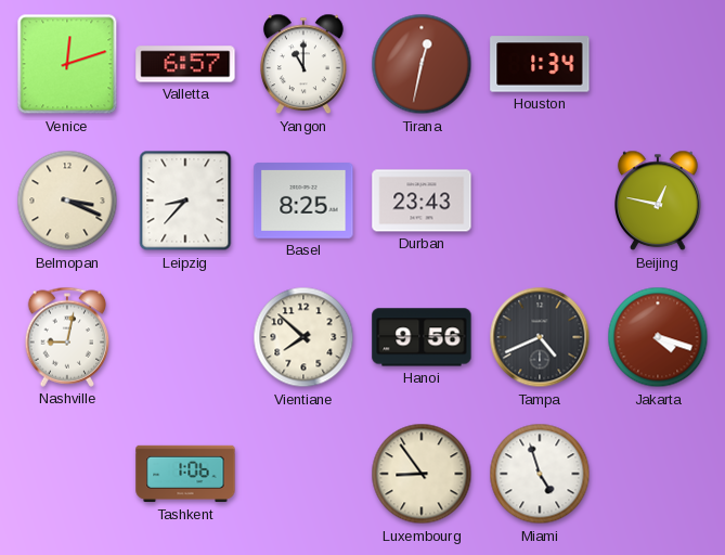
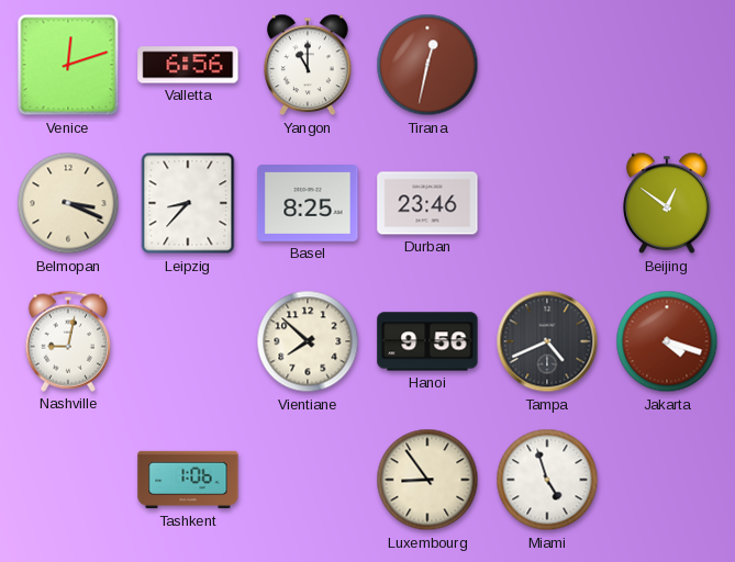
Valletta: 6:57 -> 6:56
Houston: 1:34 -> none
Durban: 23:43 -> 23:46
Beijing: 12:47 -> 12:51
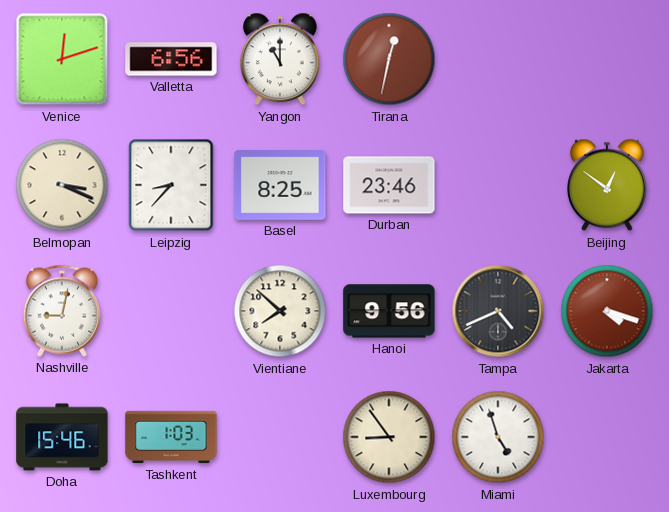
Doha: none -> 15:46
Tashkent: 1:06 -> 1:03
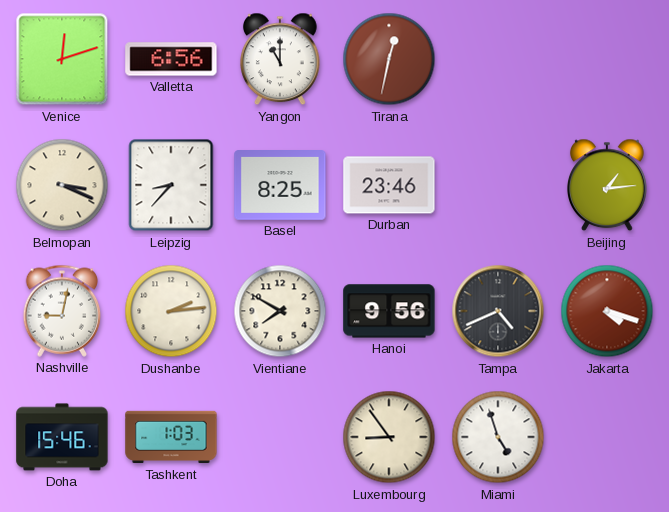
Beijing: 12:51 -> 1:14
Dushanbe: none -> 2:14
Vientiane: 7:52 -> 7:50
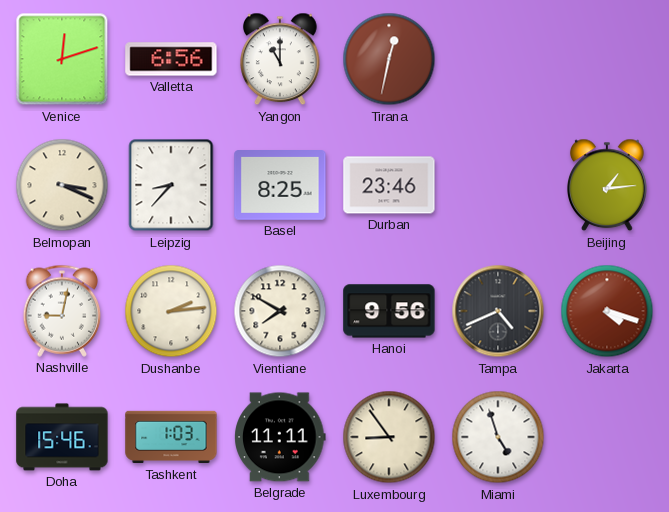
Belgrade: none -> 11:11
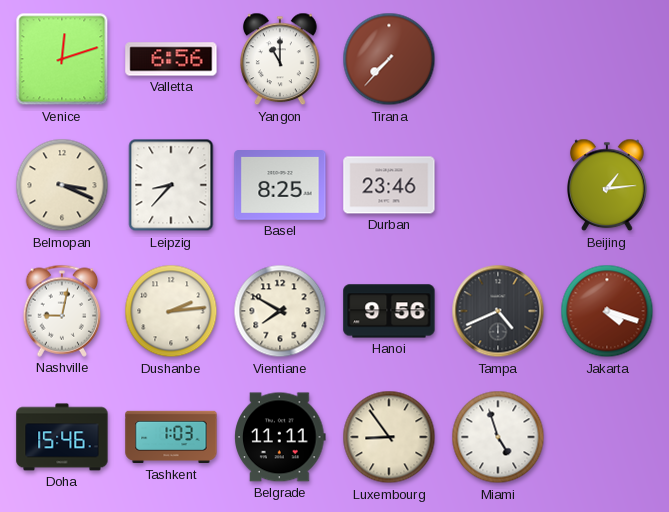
Tirana: 12:32 -> 7:37
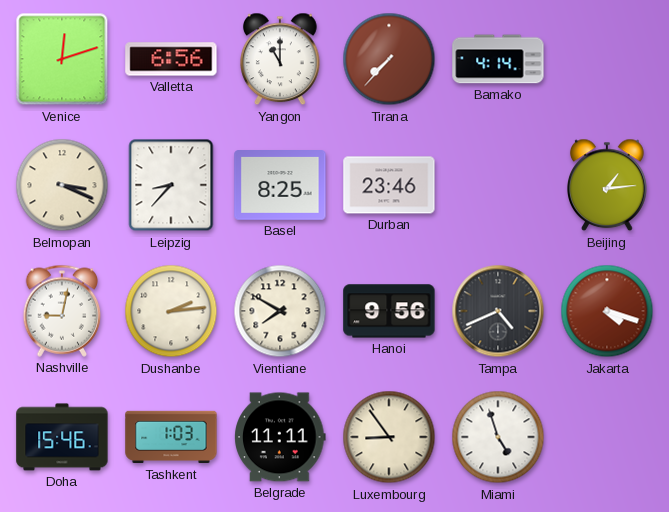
Bamako: none -> 4:14
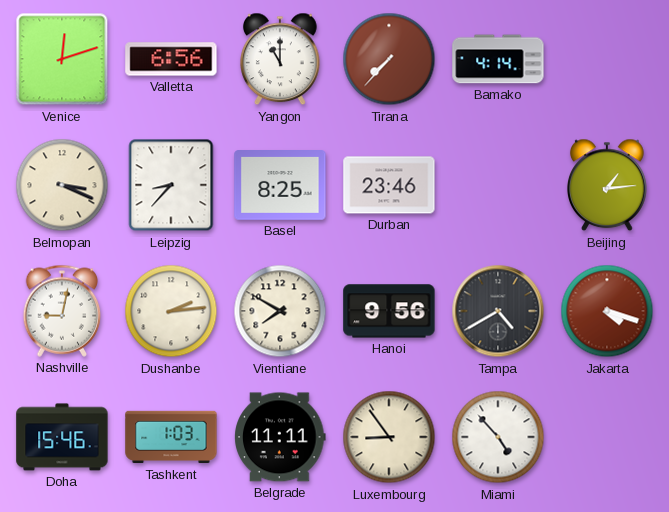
Tampa: 4:41 -> 4:40
Miami: 4:57 -> 4:53
